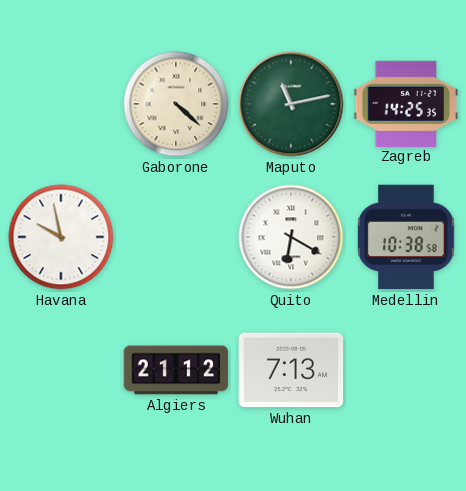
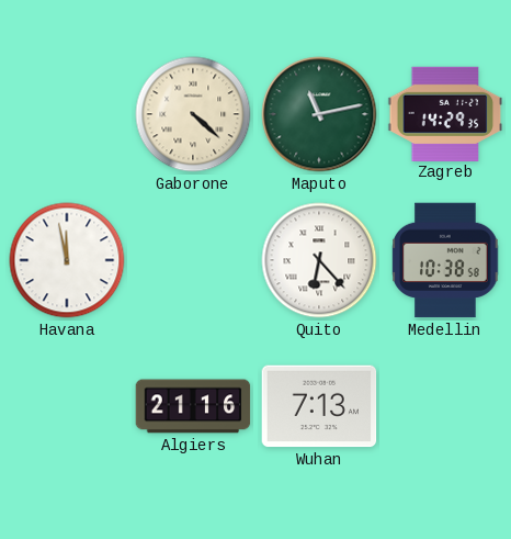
Zagreb: 14:25 -> 14:29
Havana: 9:58 -> 11:58
Quito: 6:20 -> 6:23
Algiers: 21:12 -> 21:16
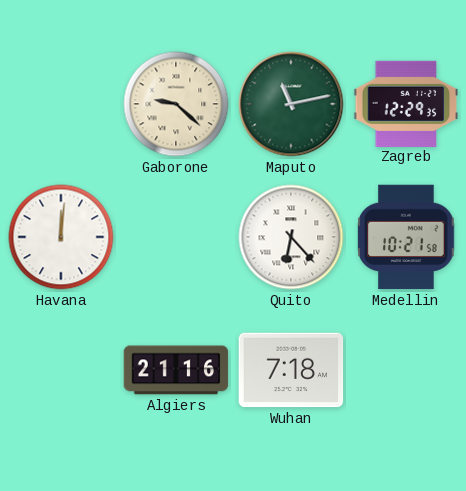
Gaborone: 4:22 -> 9:22
Zagreb: 14:29 -> 12:29
Havana: 11:58 -> 12:01
Medellin: 10:38 -> 10:21
Wuhan: 7:13 -> 7:18
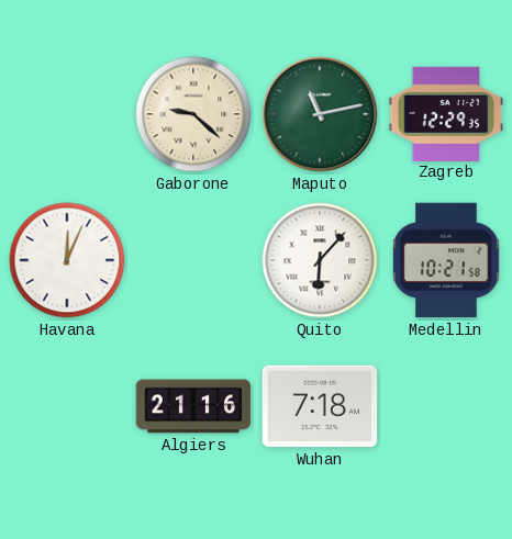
Havana: 12:01 -> 12:04
Quito: 6:23 -> 6:07
